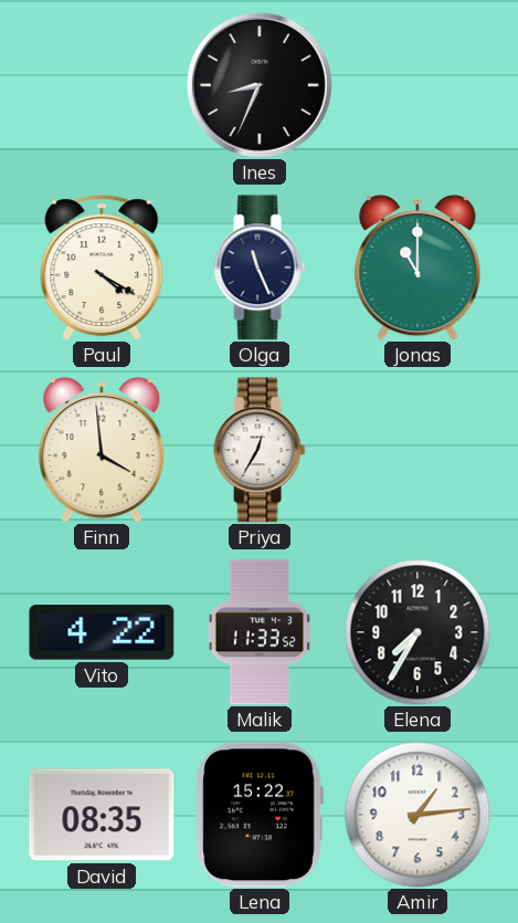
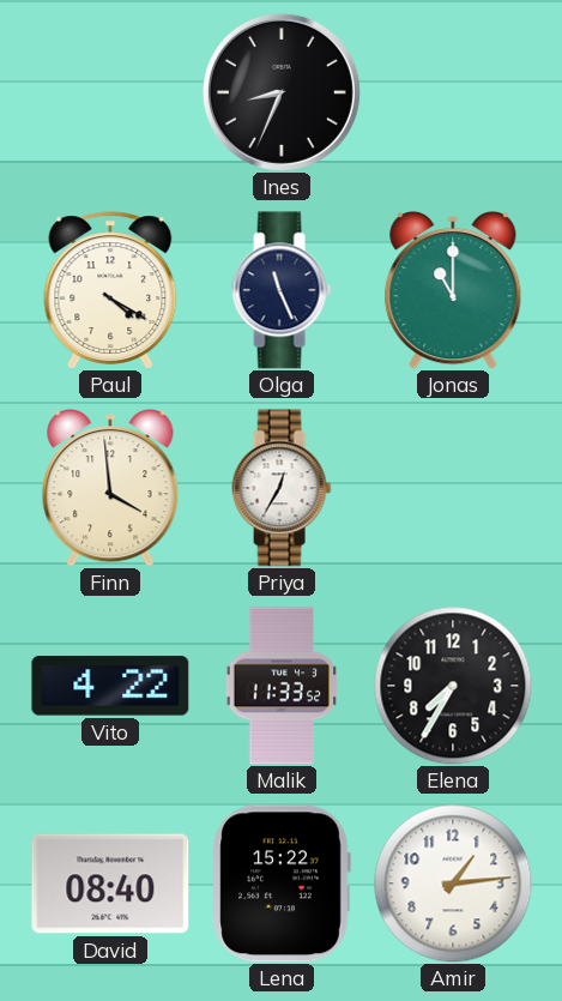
David: 08:35 -> 08:40
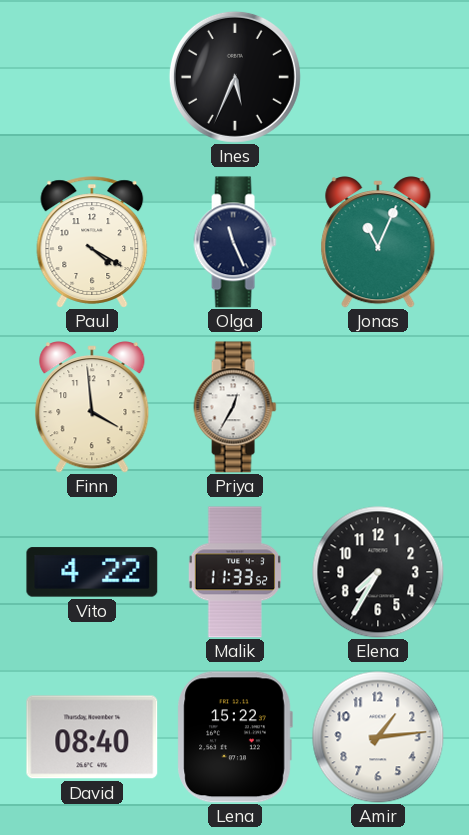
Ines: 8:34 -> 5:34
Jonas: 11:00 -> 11:04
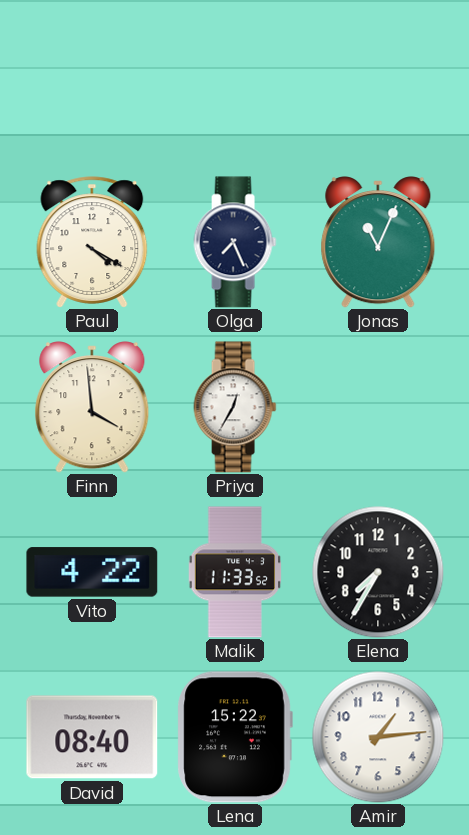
Ines: 5:34 -> none
Olga: 11:26 -> 7:26
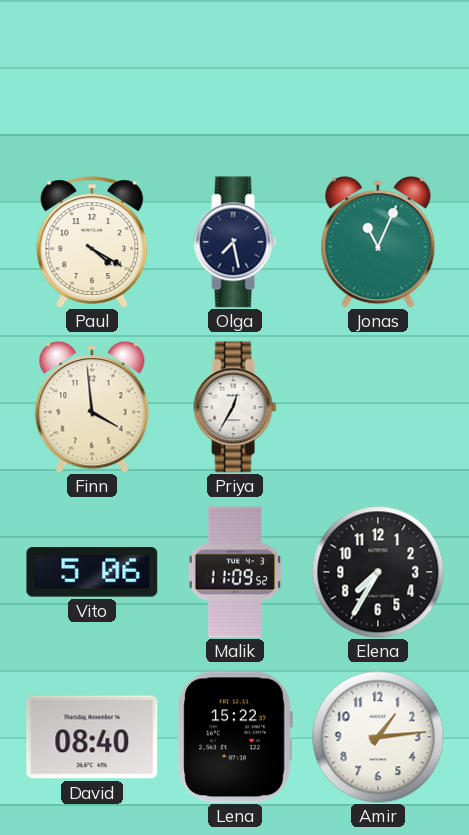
Olga: 7:26 -> 7:28
Vito: 4:22 -> 5:06
Malik: 11:33 -> 11:09
